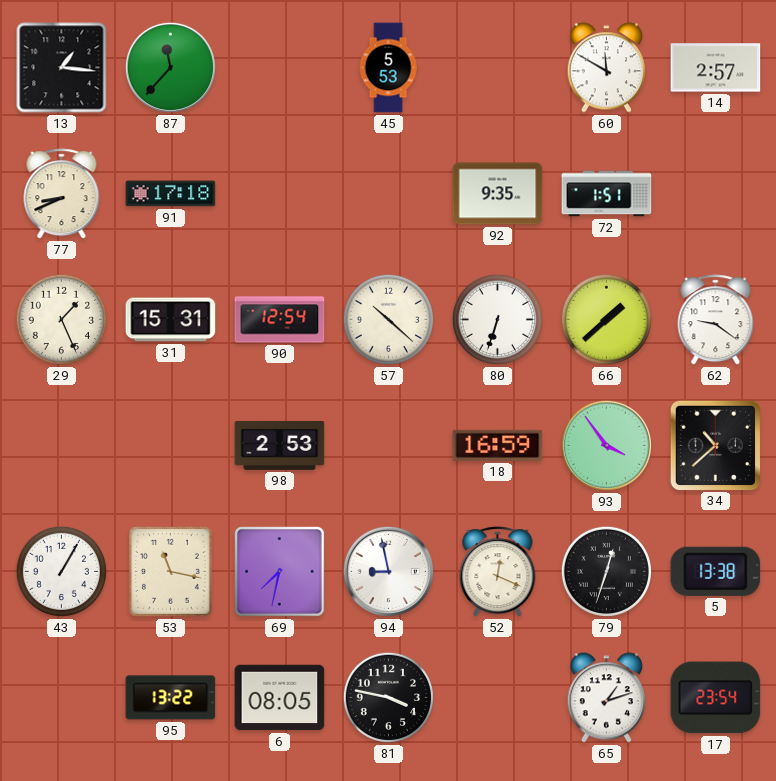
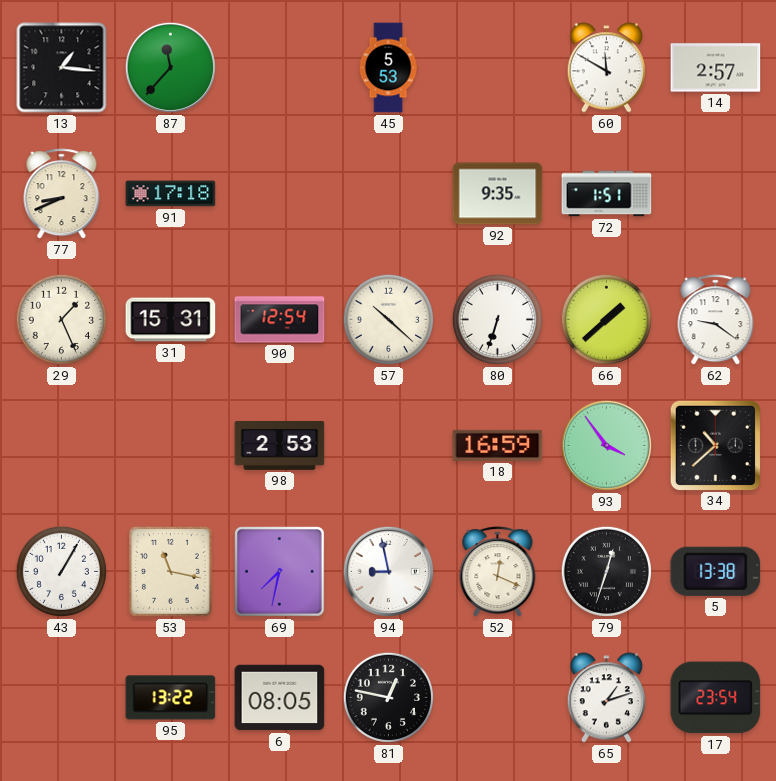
81: 3:47 -> 12:47
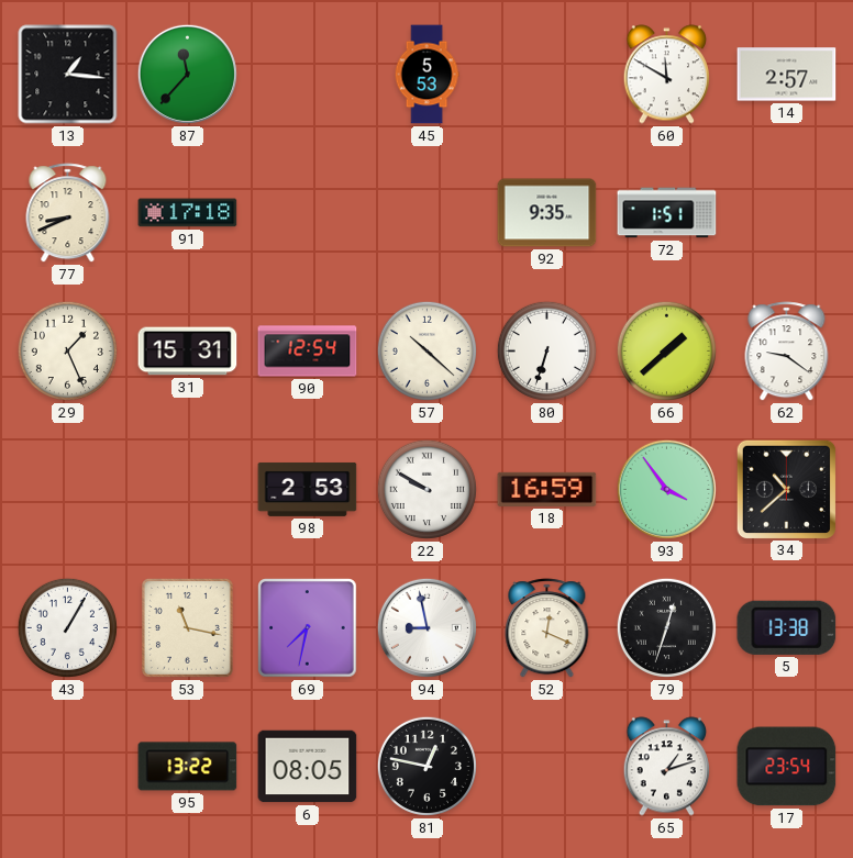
22: none -> 9:50
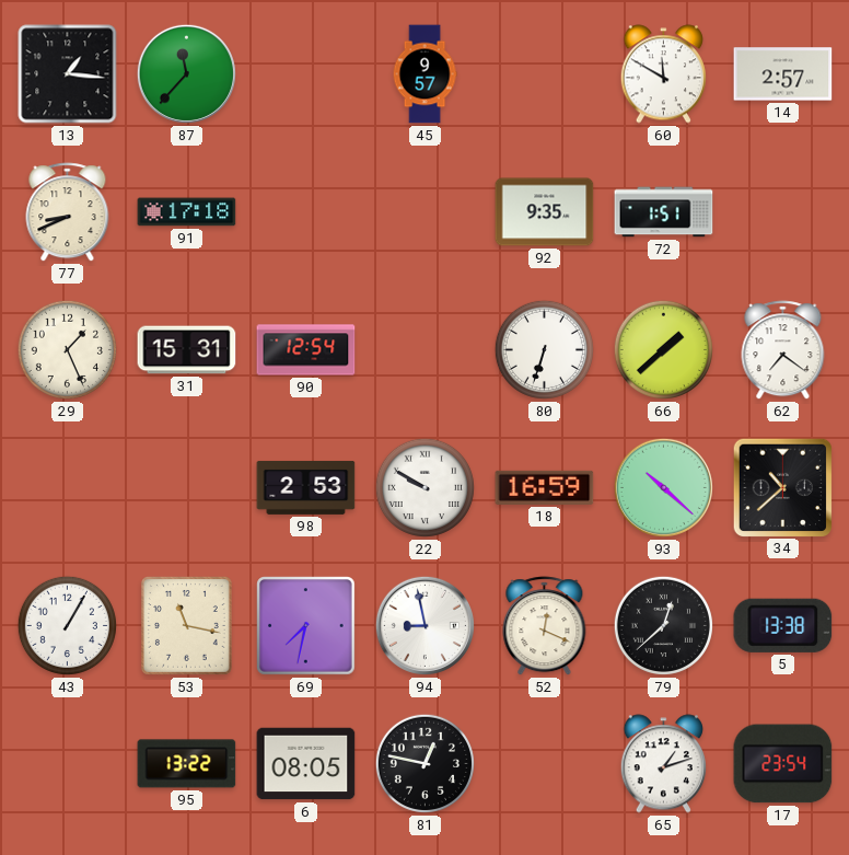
45: 5:53 -> 9:57
57: 10:22 -> none
62: 9:21 -> 7:21
93: 3:54 -> 10:22
79: 12:33 -> 12:38
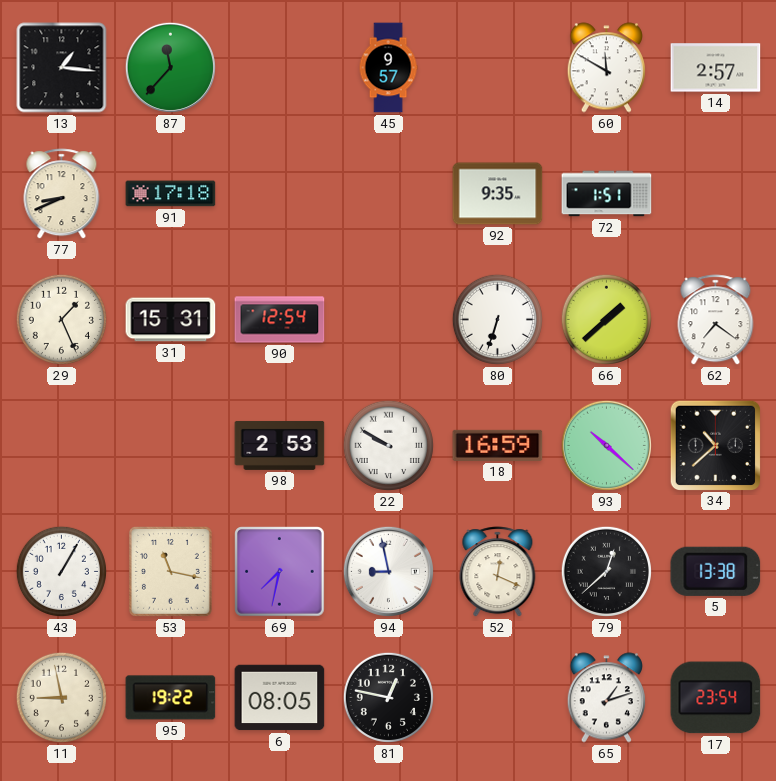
11: none -> 8:58
95: 13:22 -> 19:22
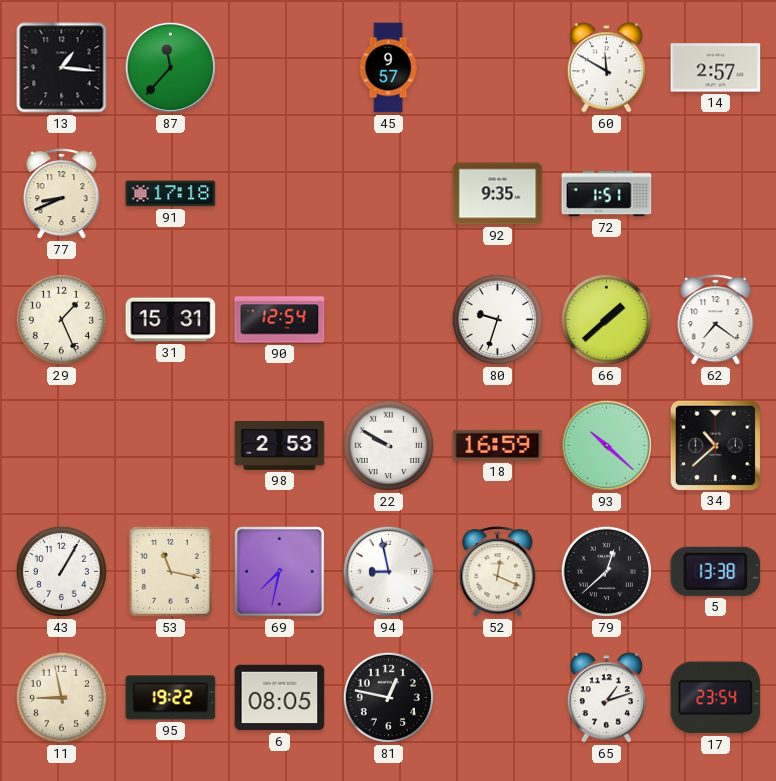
80: 6:33 -> 9:33
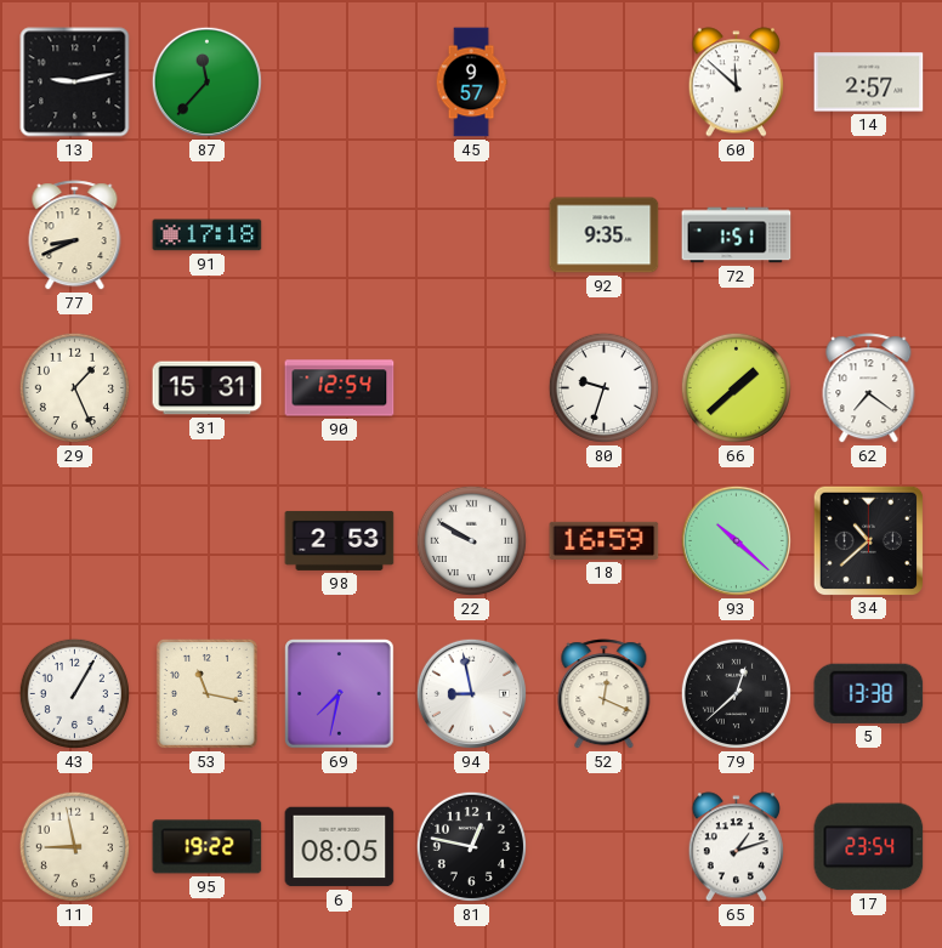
13: 1:16 -> 9:13
60: 11:50 -> 11:52
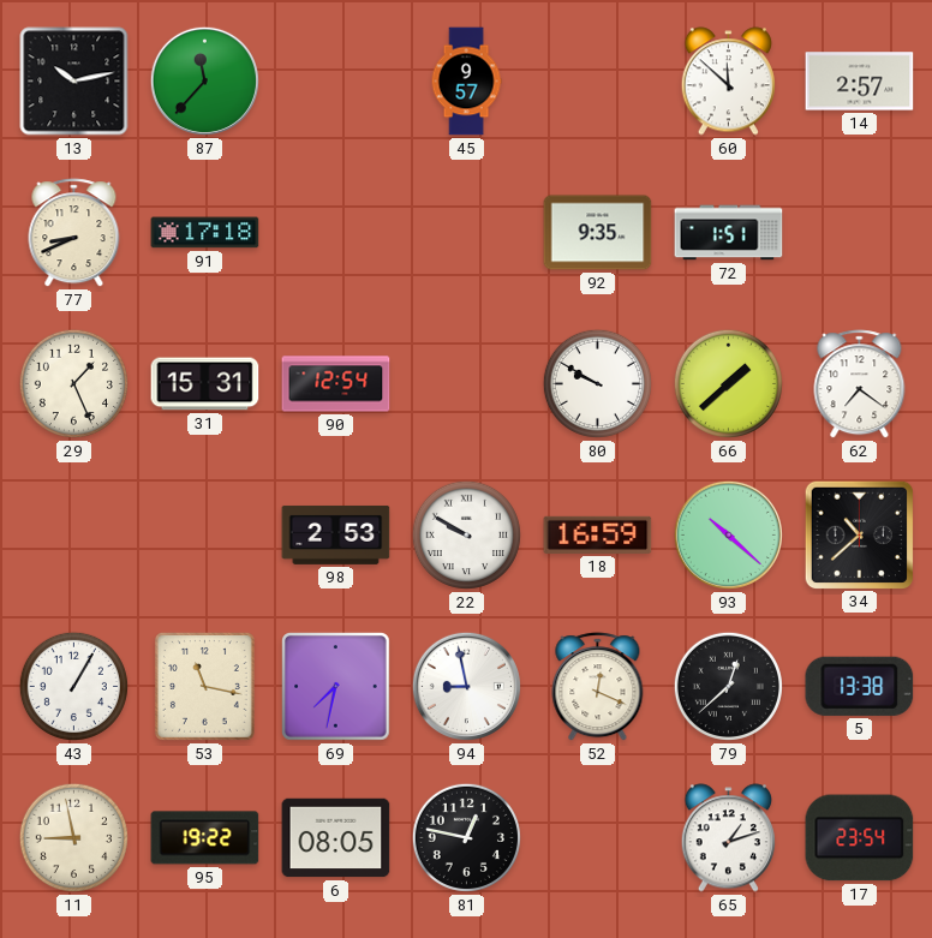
13: 9:13 -> 10:13
80: 9:33 -> 9:50
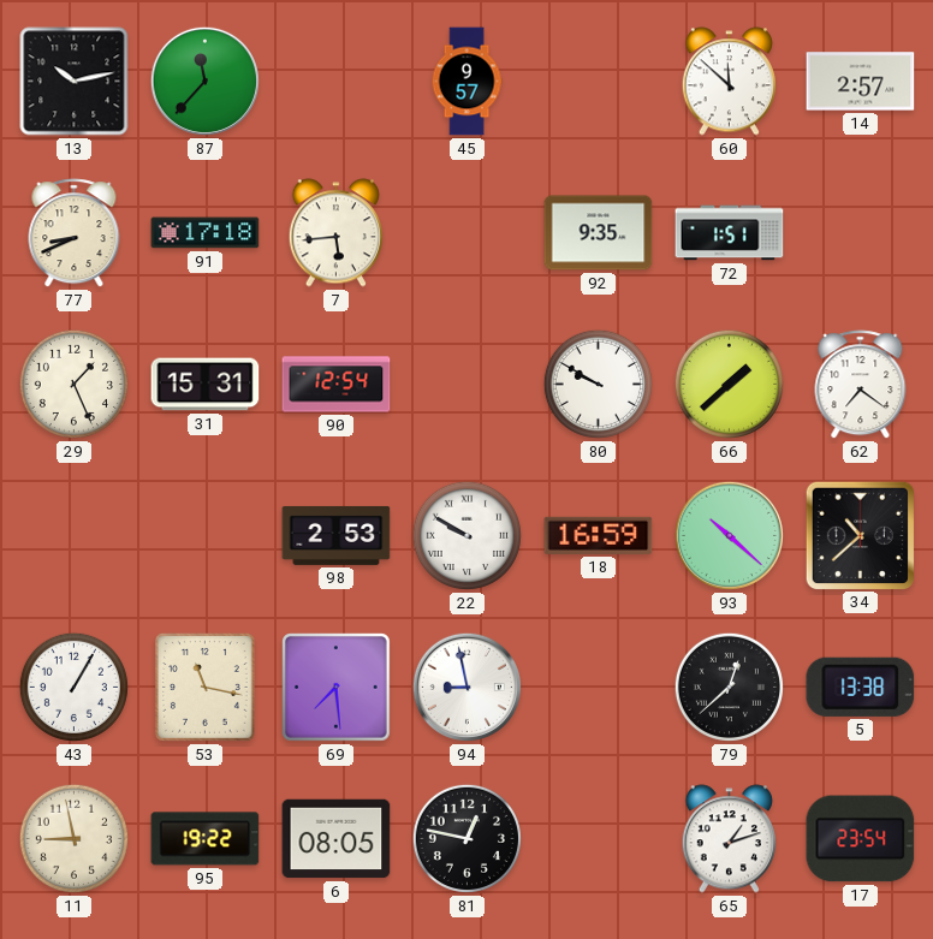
7: none -> 5:44
69: 7:32 -> 7:29
52: 12:19 -> none
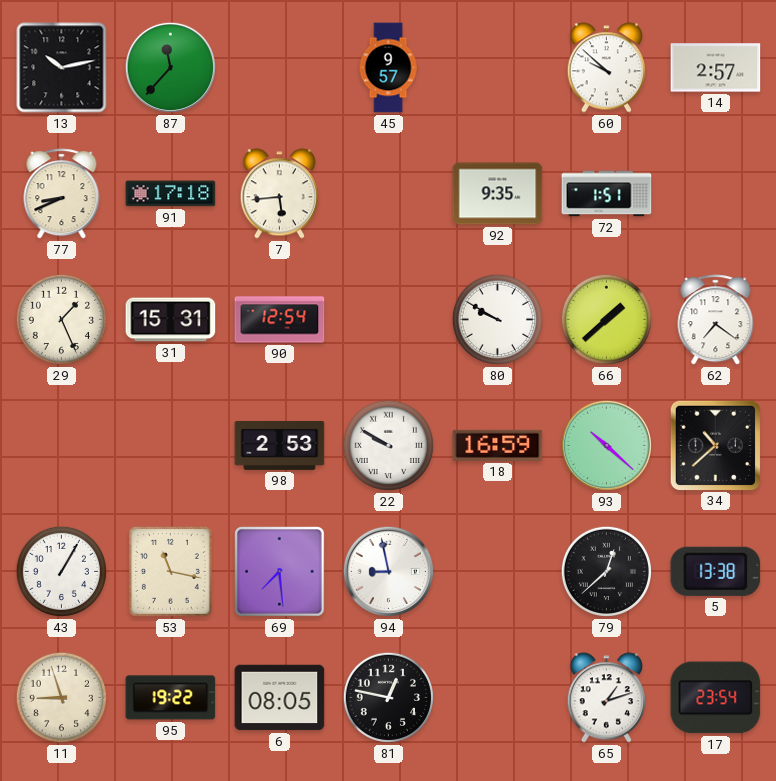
60: 11:52 -> 9:52
11: 8:58 -> 8:57
